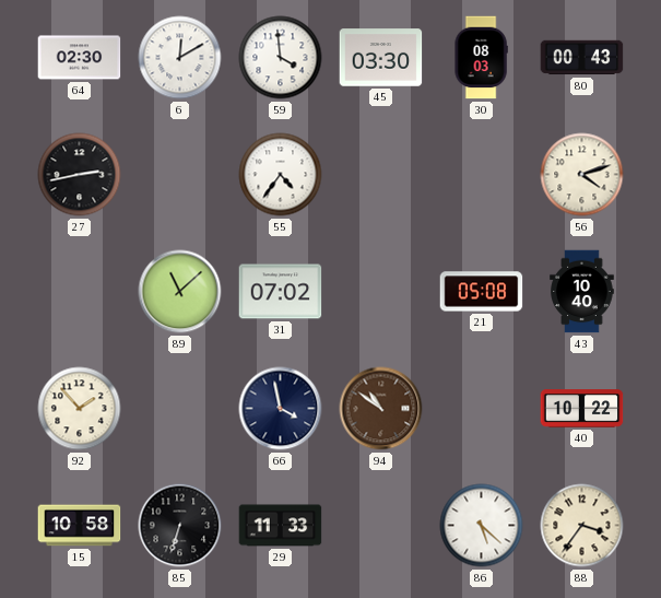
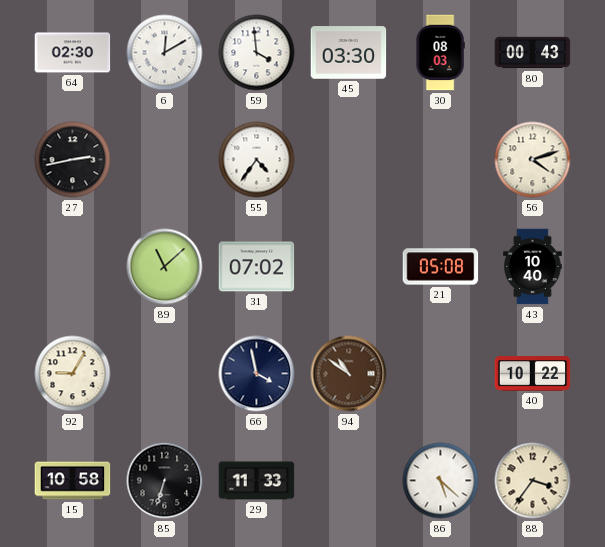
92: 1:53 -> 9:05
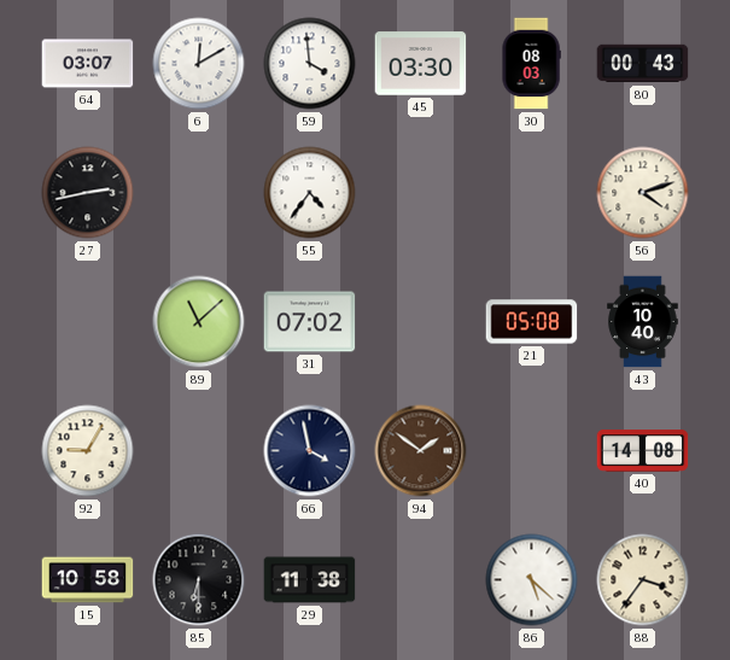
64: 02:30 -> 03:07
94: 10:51 -> 1:51
40: 10:22 -> 14:08
85: 6:33 -> 6:30
29: 11:33 -> 11:38
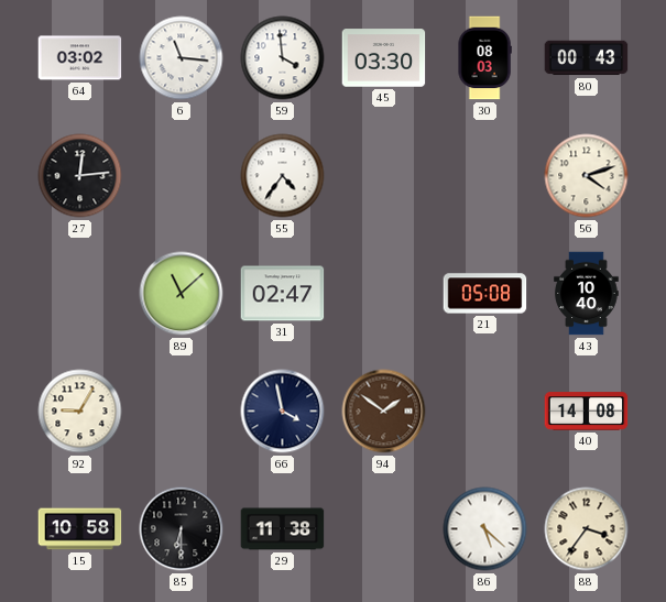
64: 03:07 -> 03:02
6: 12:10 -> 11:16
27: 2:43 -> 12:14
31: 07:02 -> 02:47
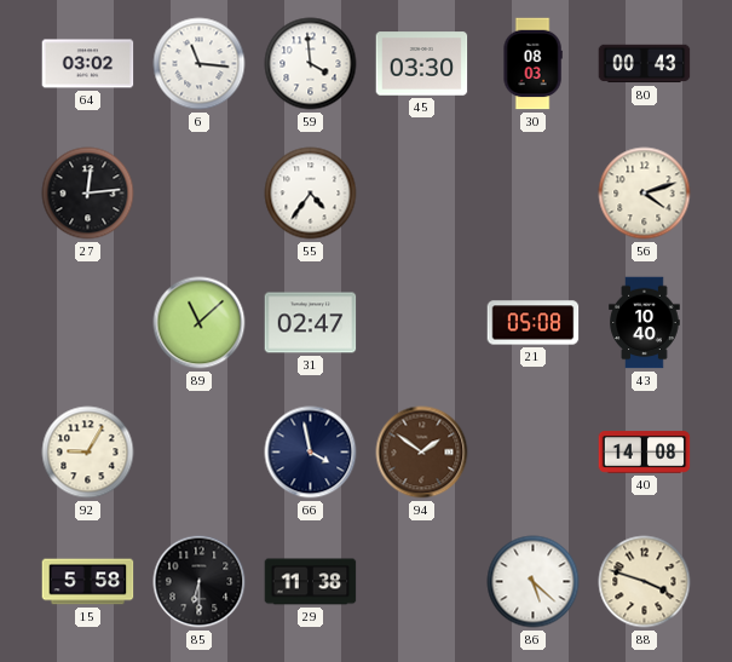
15: 10:58 -> 5:58
88: 3:36 -> 3:48
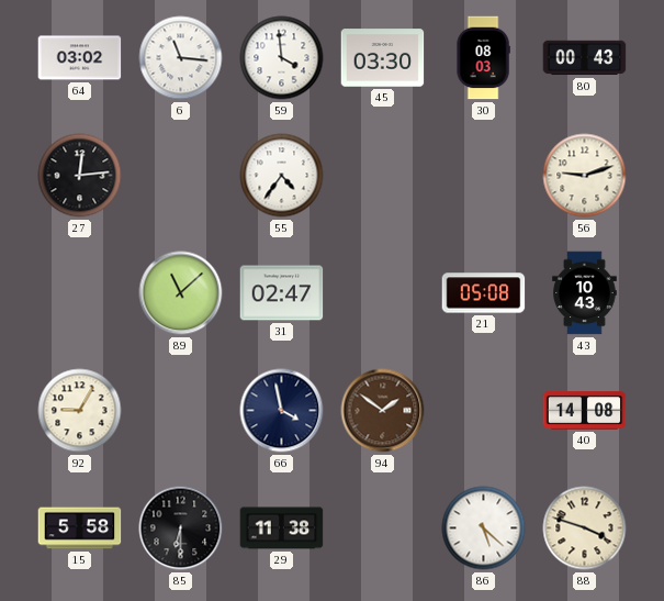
56: 4:12 -> 9:12
43: 10:40 -> 10:43
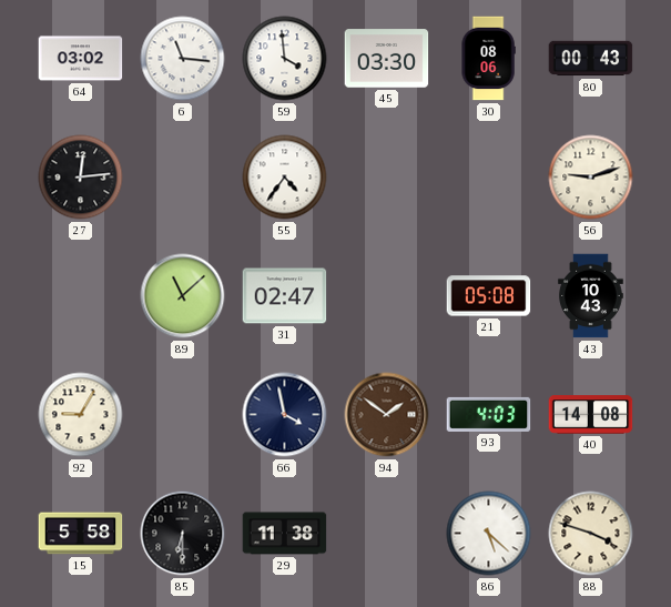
30: 08:03 -> 08:06
93: none -> 4:03
